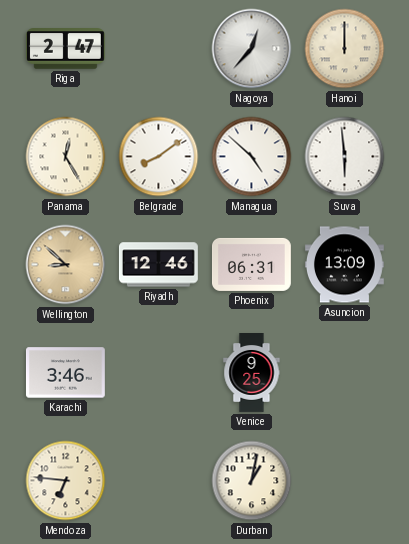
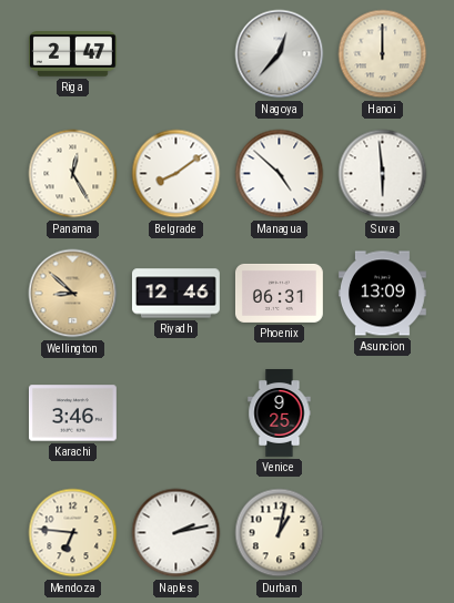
Naples: none -> 2:13
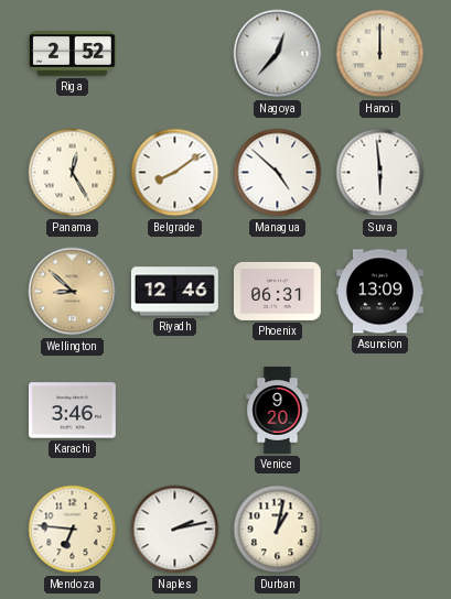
Riga: 2:47 -> 2:52
Venice: 9:25 -> 9:20
